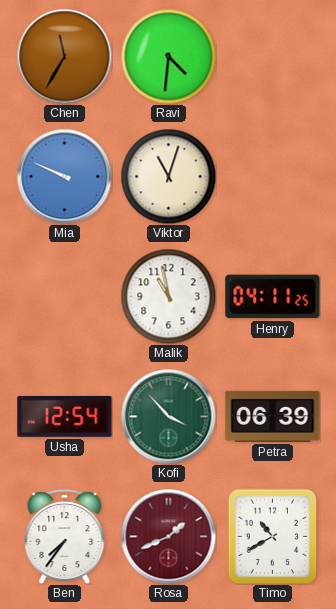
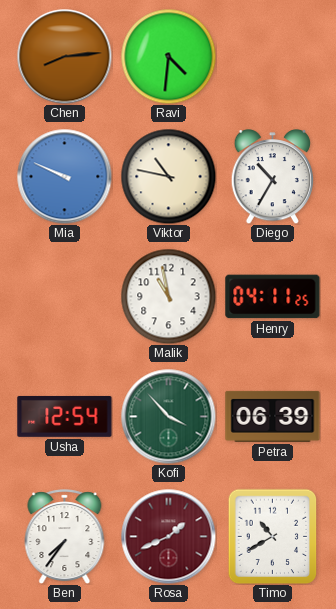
Chen: 11:35 -> 8:14
Viktor: 11:03 -> 10:47
Diego: none -> 10:35
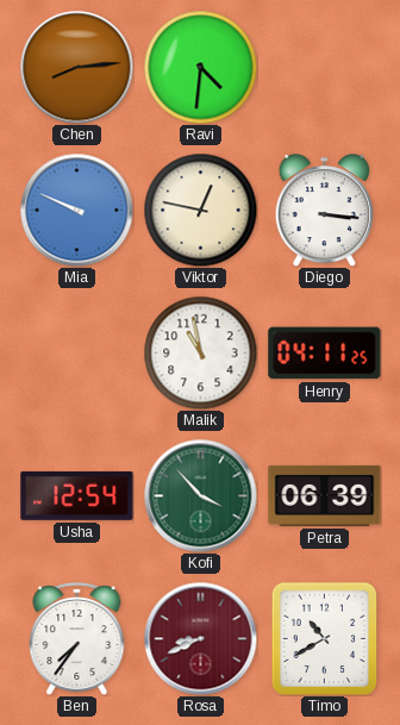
Viktor: 10:47 -> 12:47
Diego: 10:35 -> 3:16
Rosa: 1:41 -> 8:41
